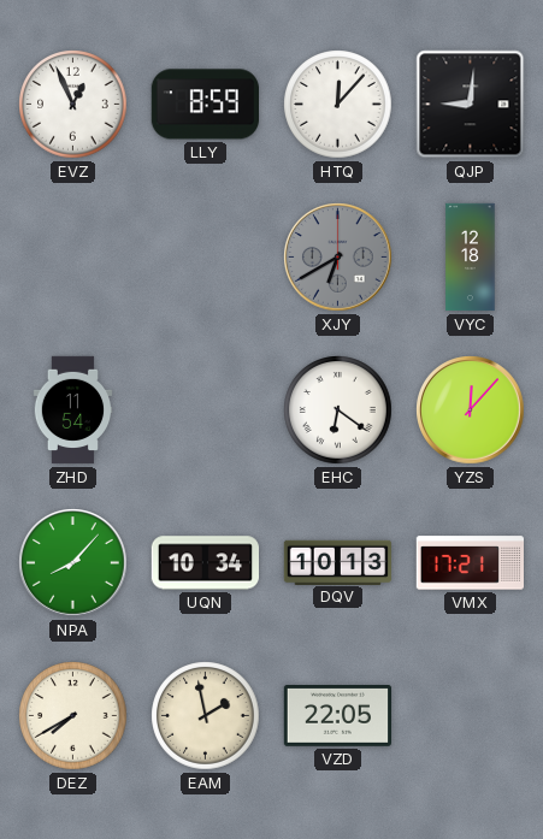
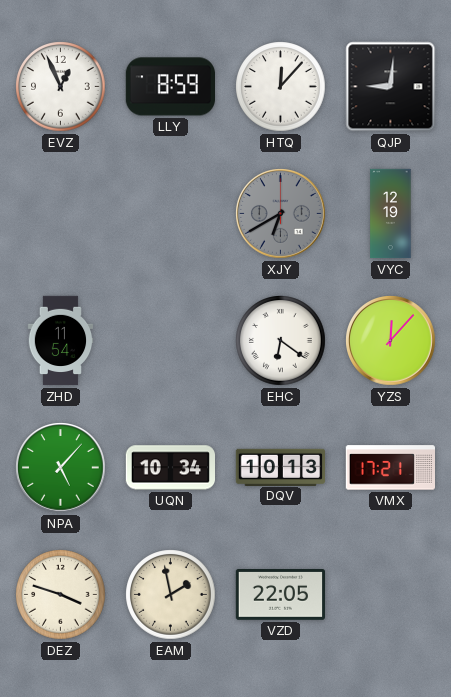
VYC: 12:18 -> 12:19
NPA: 8:07 -> 5:07
DEZ: 7:40 -> 3:48
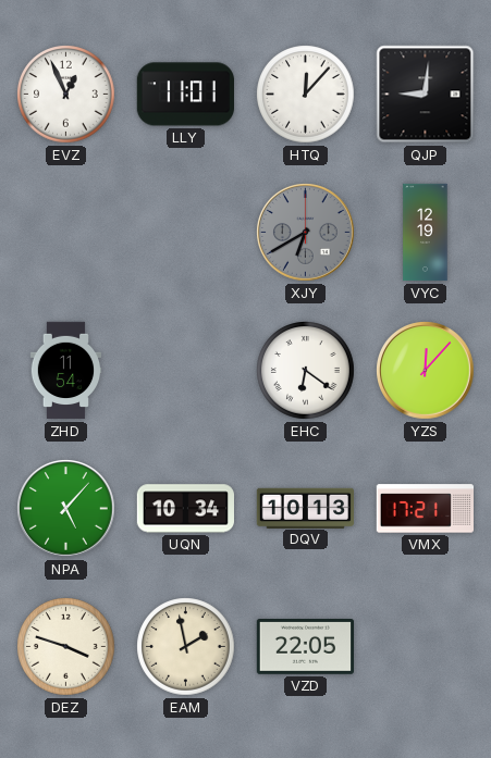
LLY: 8:59 -> 11:01
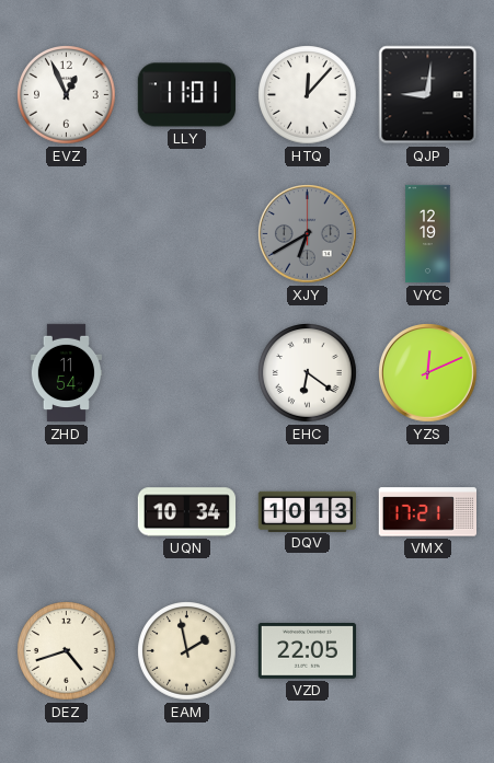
YZS: 12:07 -> 12:11
NPA: 5:07 -> none
DEZ: 3:48 -> 4:42
